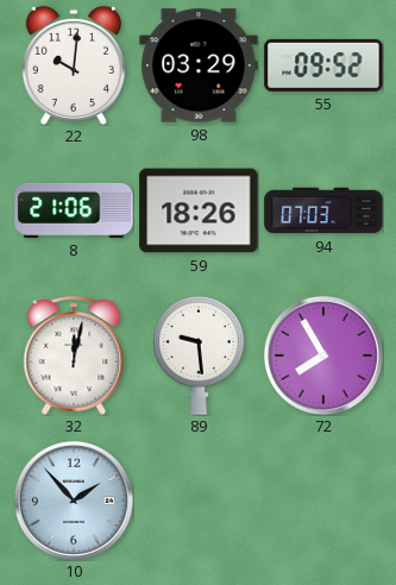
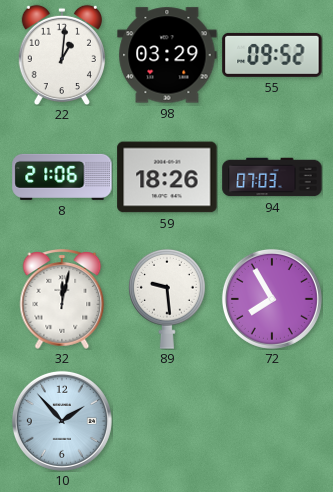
22: 10:01 -> 1:01
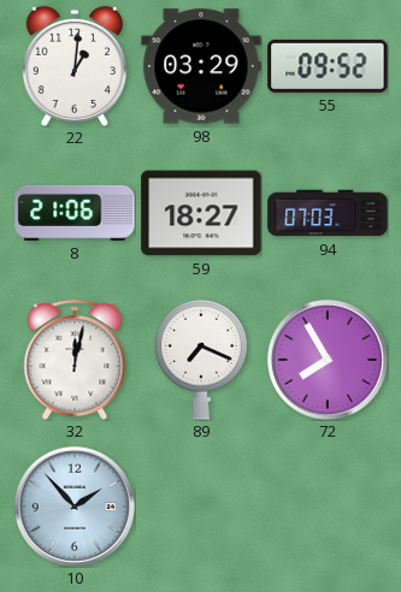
59: 18:26 -> 18:27
89: 9:29 -> 7:19
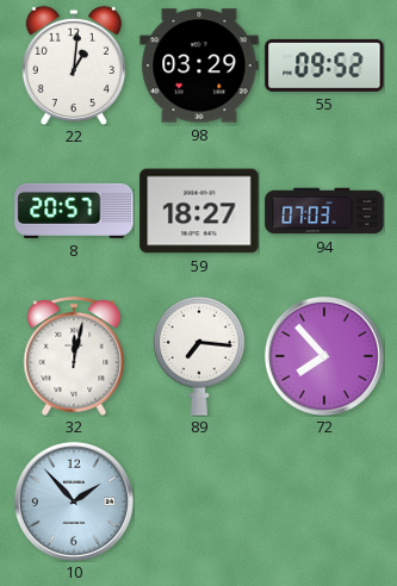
8: 21:06 -> 20:57
89: 7:19 -> 7:16
72: 7:55 -> 7:53
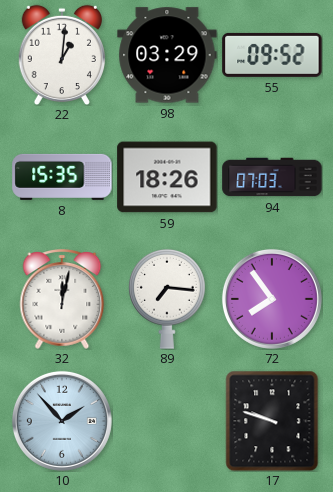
8: 20:57 -> 15:35
59: 18:27 -> 18:26
72: 7:53 -> 7:54
17: none -> 9:48
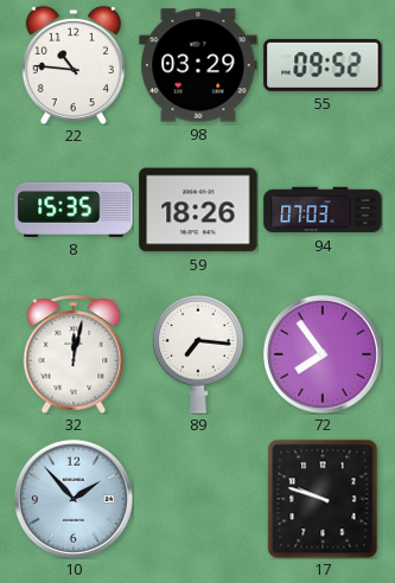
22: 1:01 -> 10:46
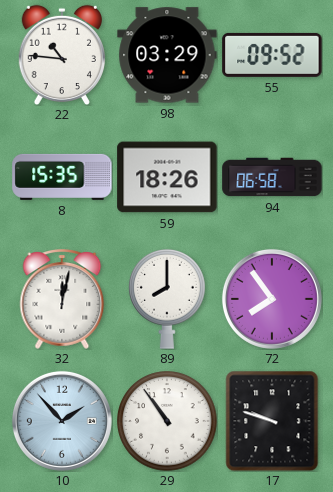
94: 07:03 -> 06:58
89: 7:16 -> 8:00
29: none -> 10:54
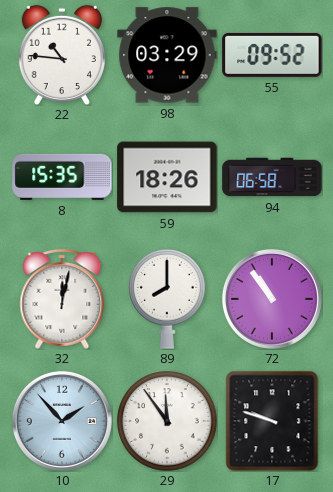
72: 7:54 -> 10:54
29: 10:54 -> 11:54
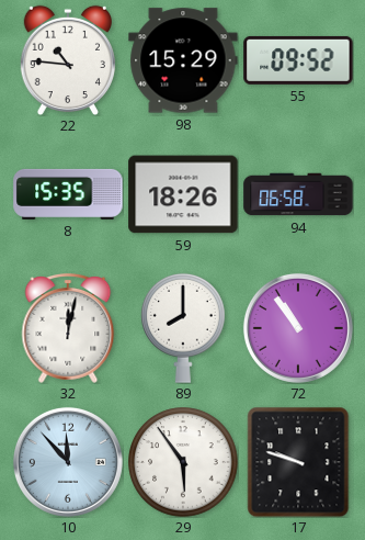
98: 03:29 -> 15:29
10: 1:53 -> 11:53
29: 11:54 -> 5:54
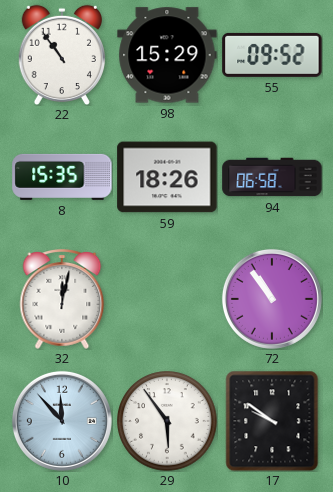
22: 10:46 -> 10:54
89: 8:00 -> none
17: 9:48 -> 9:51
